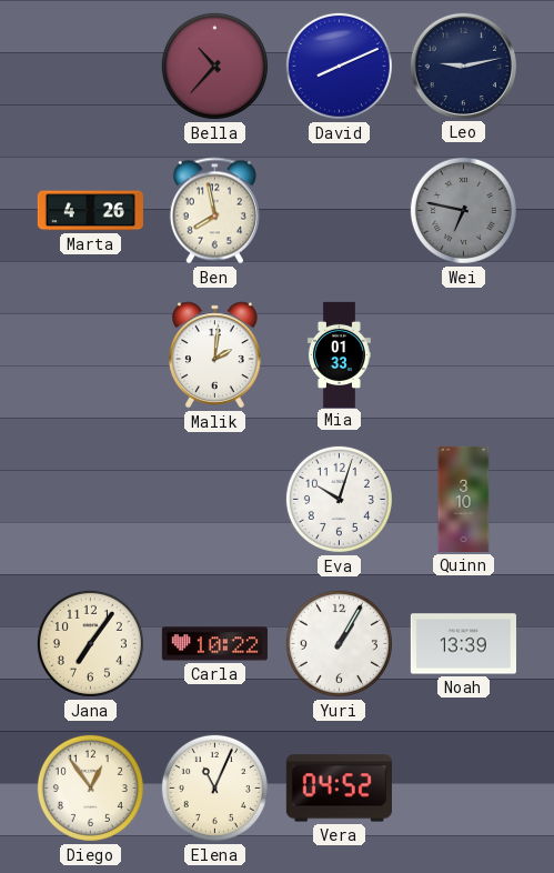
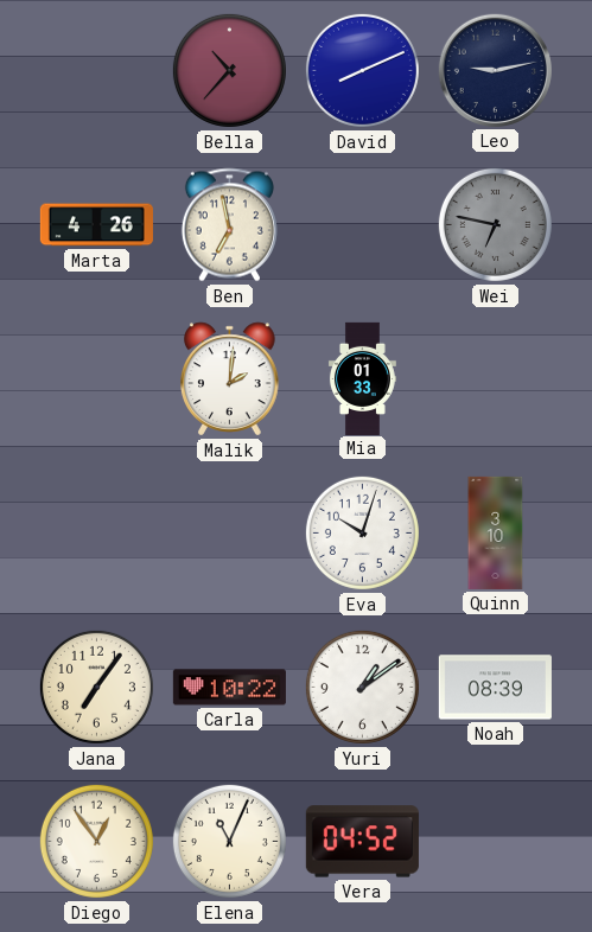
Ben: 7:58 -> 6:58
Yuri: 1:05 -> 1:09
Noah: 13:39 -> 08:39
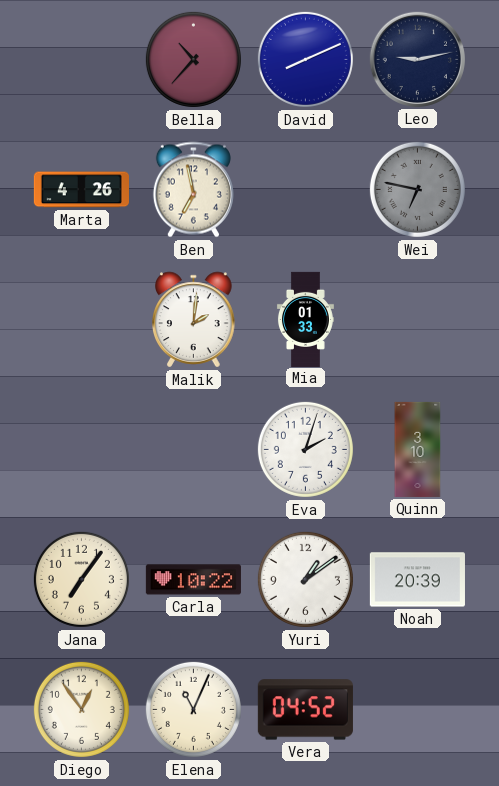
Eva: 10:03 -> 2:03
Noah: 08:39 -> 20:39
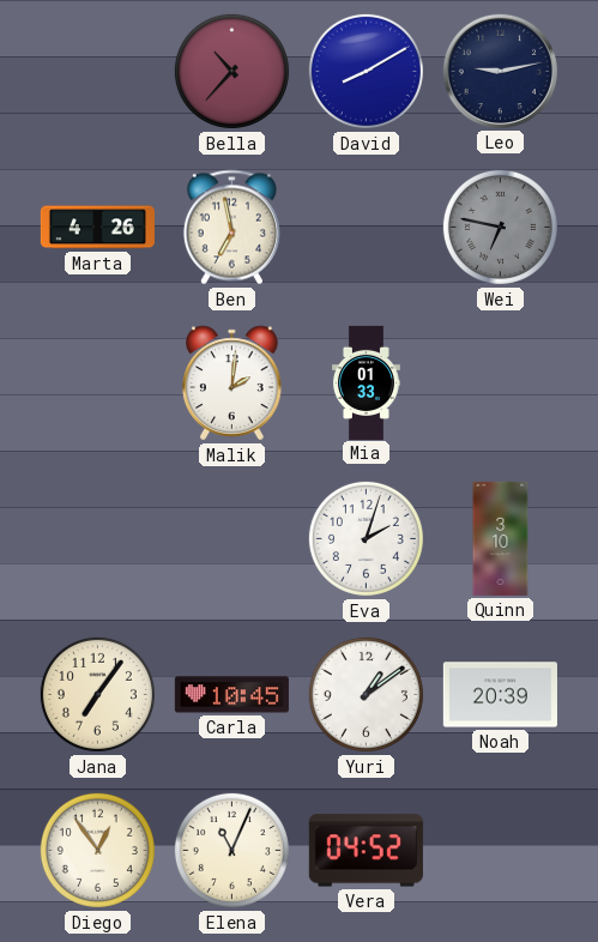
David: 8:11 -> 8:10
Carla: 10:22 -> 10:45
